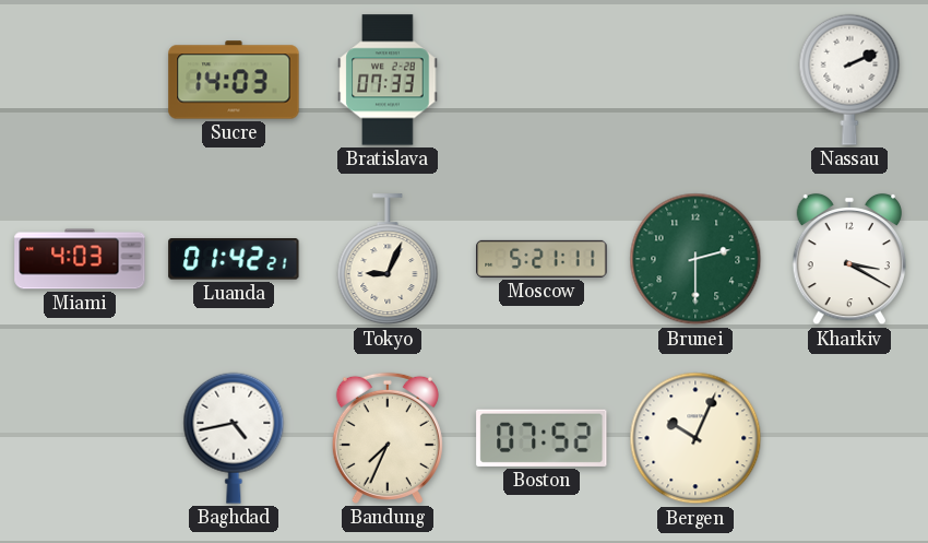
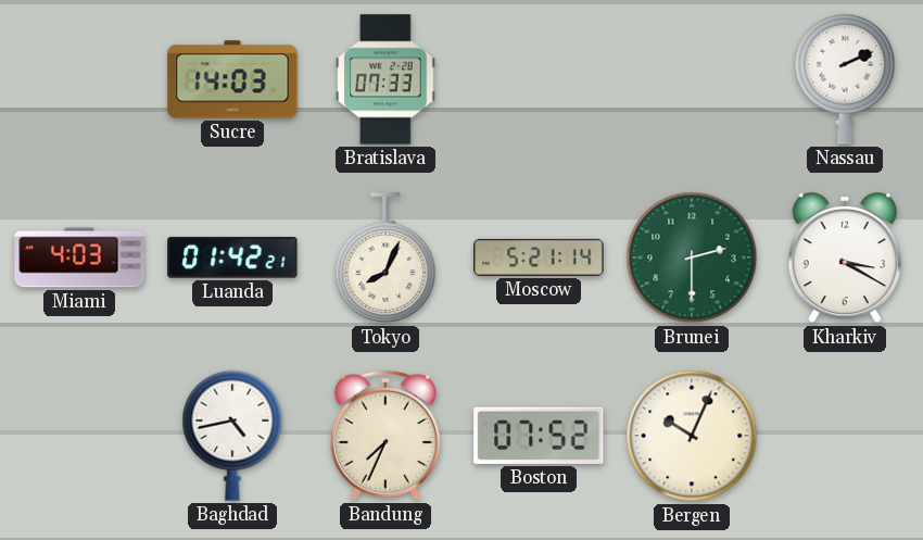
Tokyo: 9:04 -> 8:04
Moscow: 5:21:11 -> 5:21:14
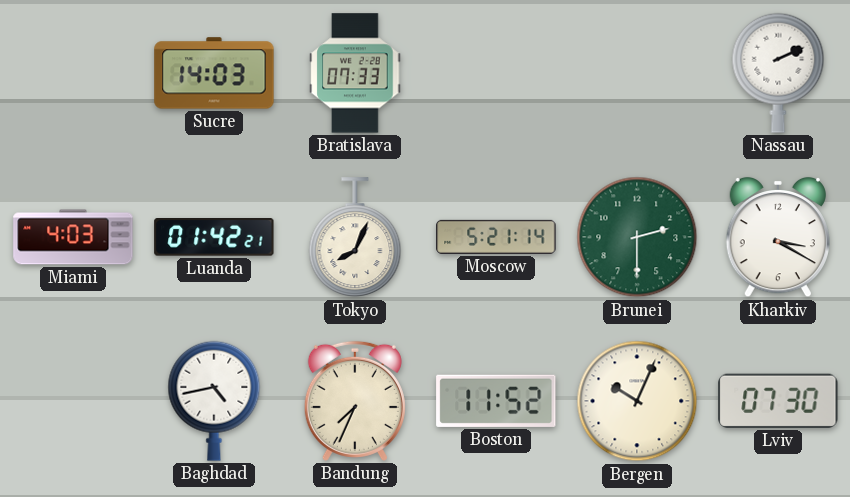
Boston: 07:52 -> 11:52
Lviv: none -> 07:30
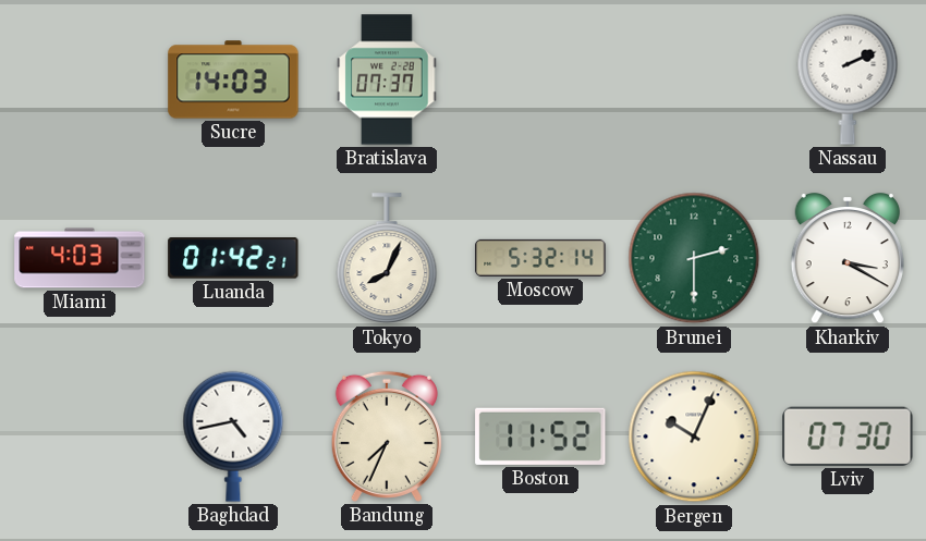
Bratislava: 07:33 -> 07:37
Moscow: 5:21 -> 5:32
